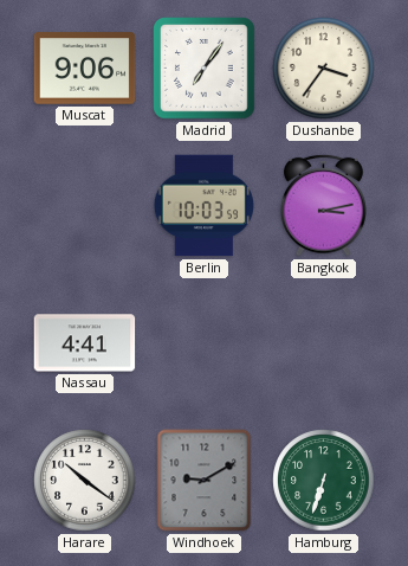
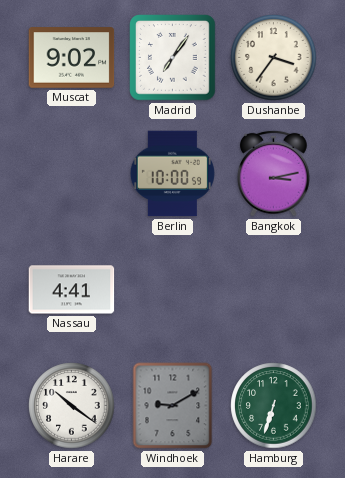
Muscat: 9:06 -> 9:02
Berlin: 10:03 -> 10:00
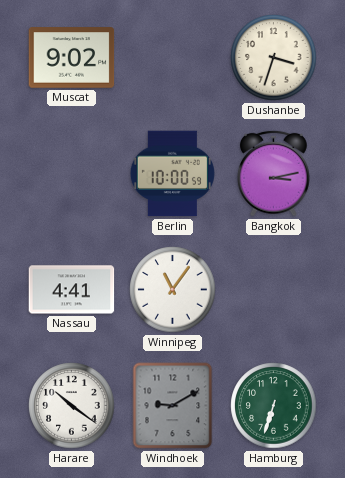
Madrid: 7:06 -> none
Dushanbe: 3:36 -> 3:33
Winnipeg: none -> 11:06
